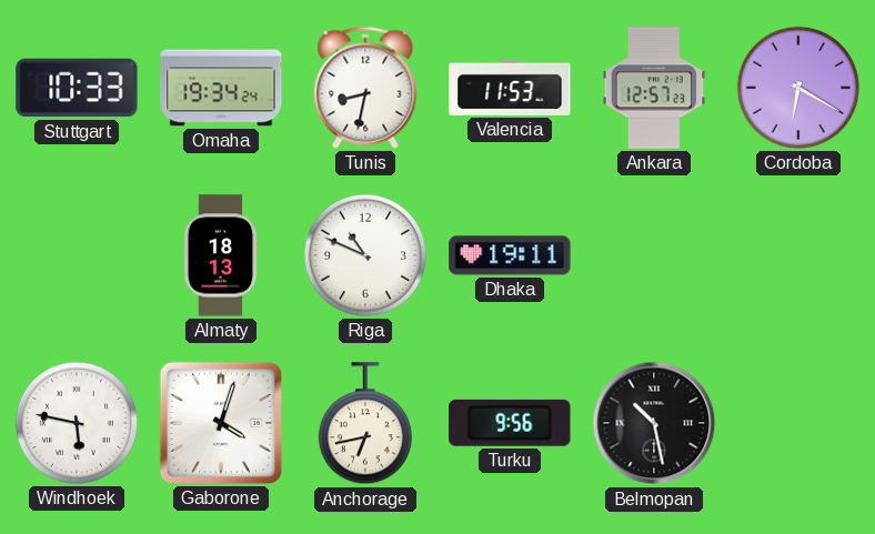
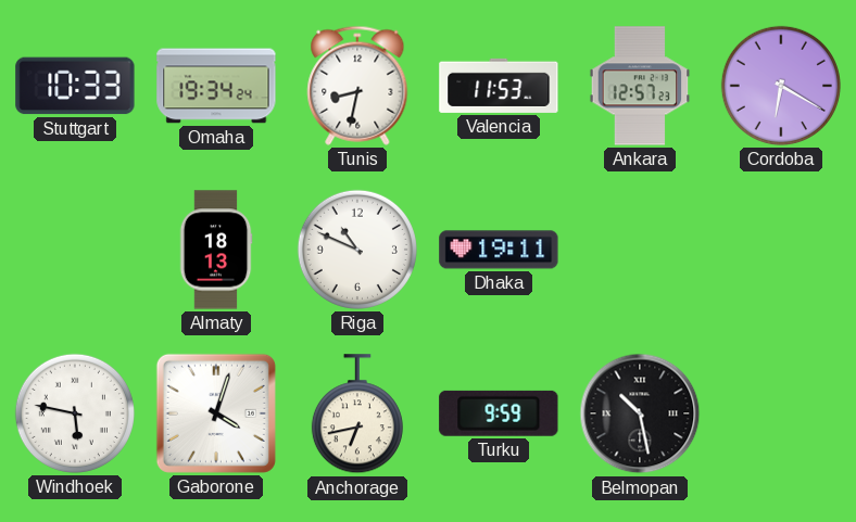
Turku: 9:56 -> 9:59
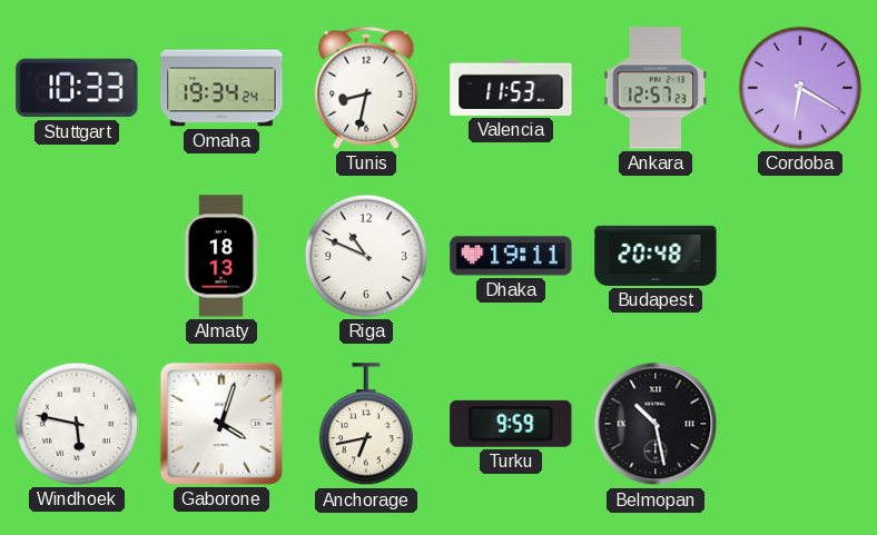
Budapest: none -> 20:48
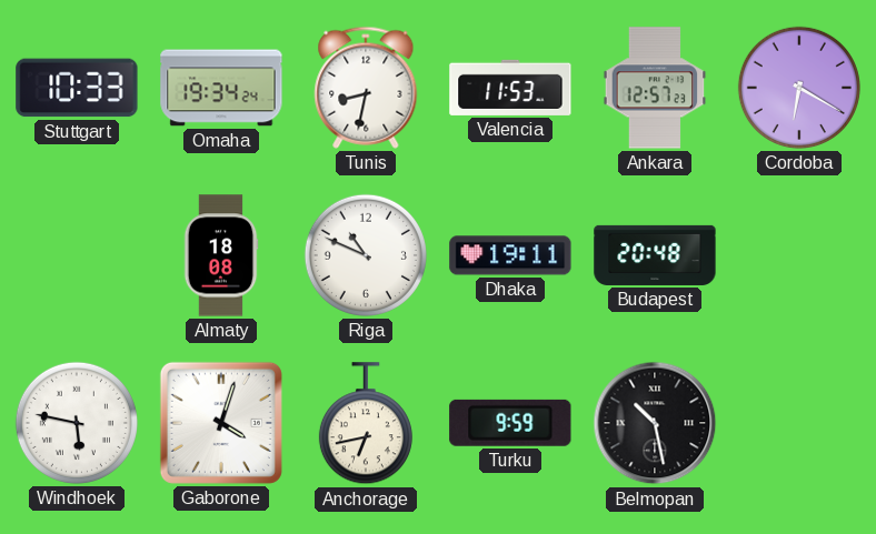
Almaty: 18:13 -> 18:08
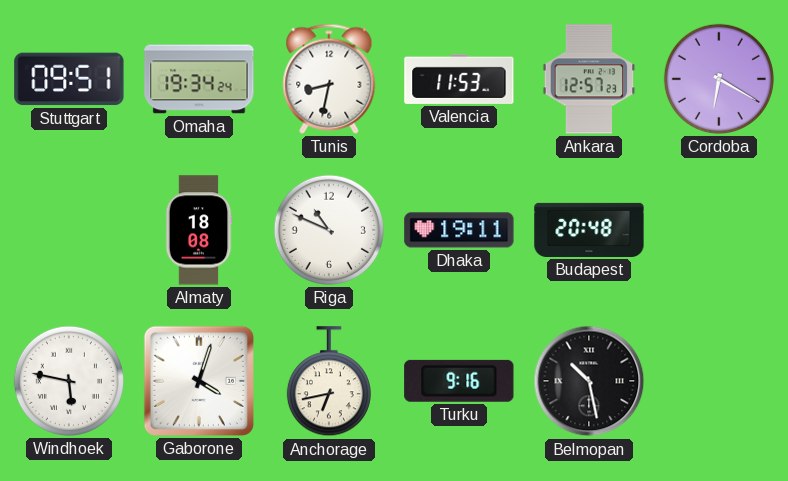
Stuttgart: 10:33 -> 09:51
Turku: 9:59 -> 9:16
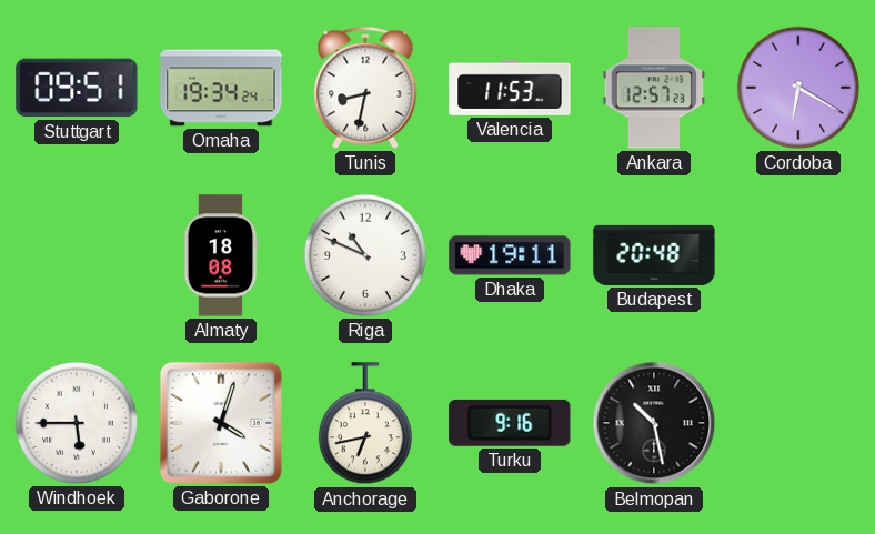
Windhoek: 5:47 -> 5:45
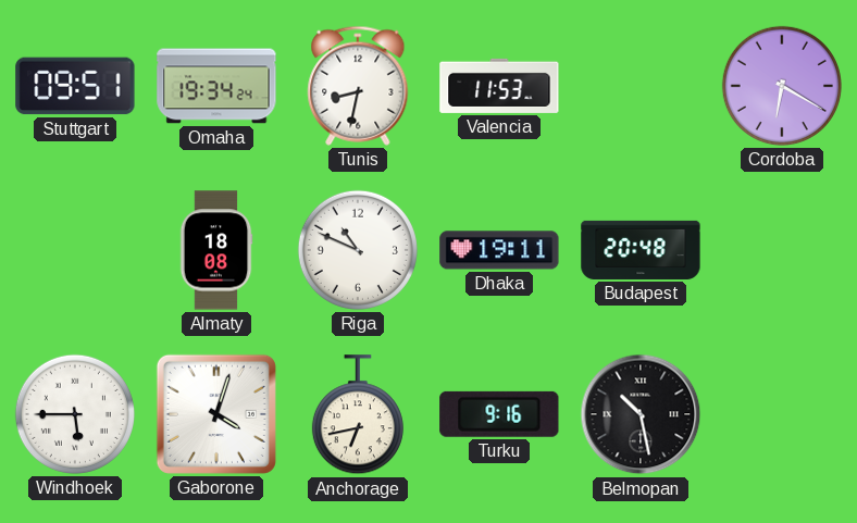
Ankara: 12:57 -> none
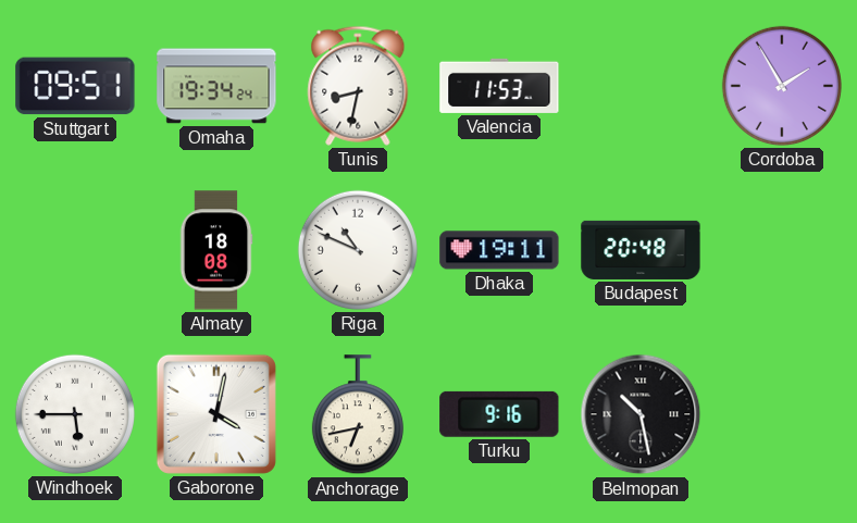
Cordoba: 6:20 -> 1:55
Gaborone: 4:03 -> 4:02
